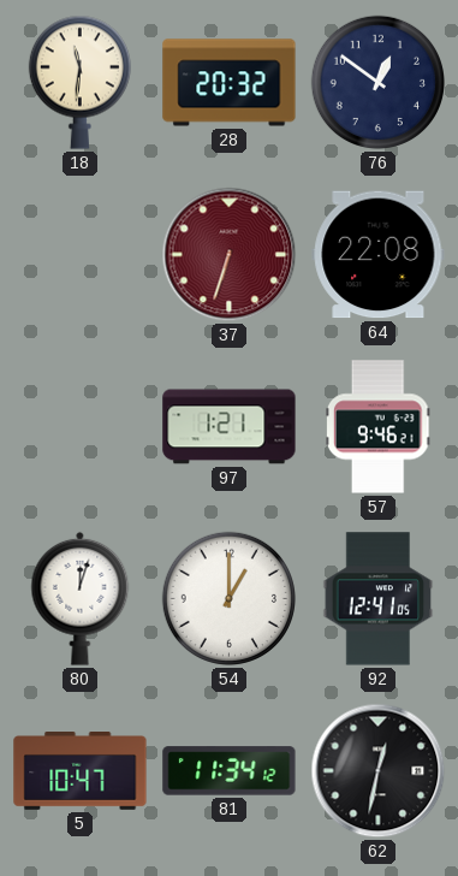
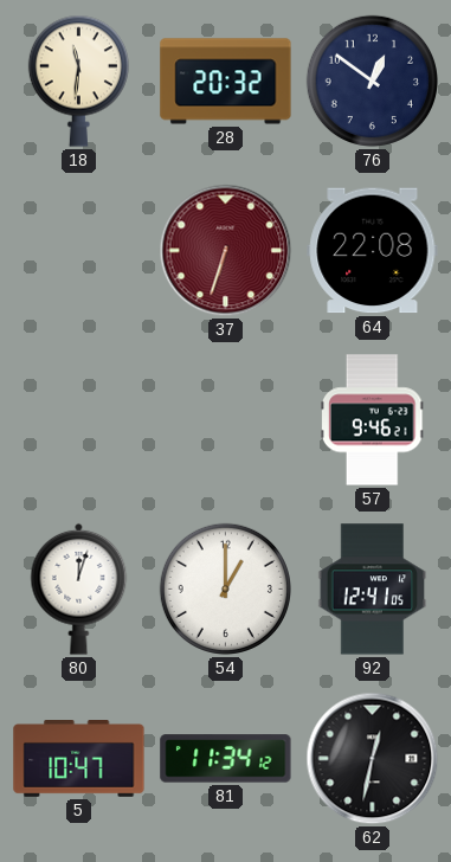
97: 1:21 -> none
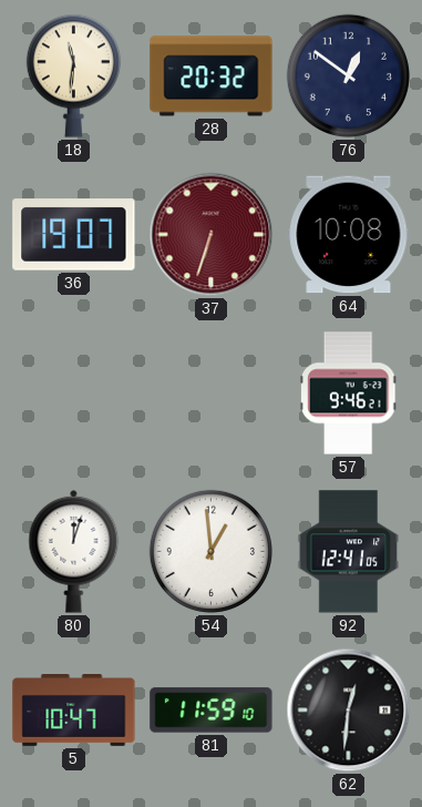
36: none -> 19:07
64: 22:08 -> 10:08
54: 1:00 -> 12:59
81: 11:34 -> 11:59
62: 12:32 -> 12:31
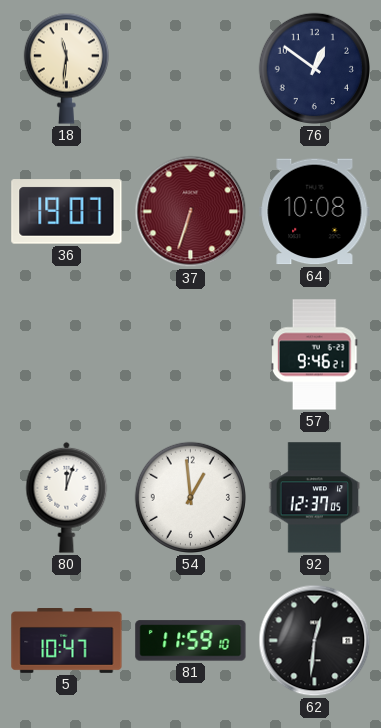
28: 20:32 -> none
92: 12:41 -> 12:37
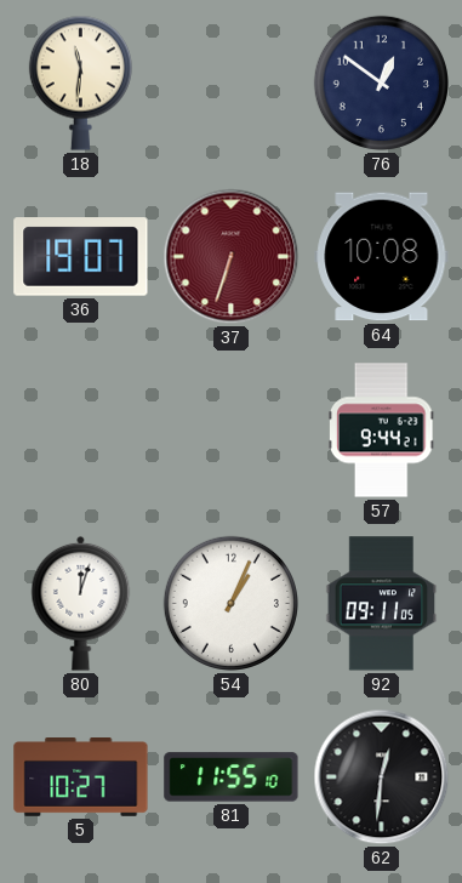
57: 9:46 -> 9:44
54: 12:59 -> 1:04
92: 12:37 -> 09:11
5: 10:47 -> 10:27
81: 11:59 -> 11:55
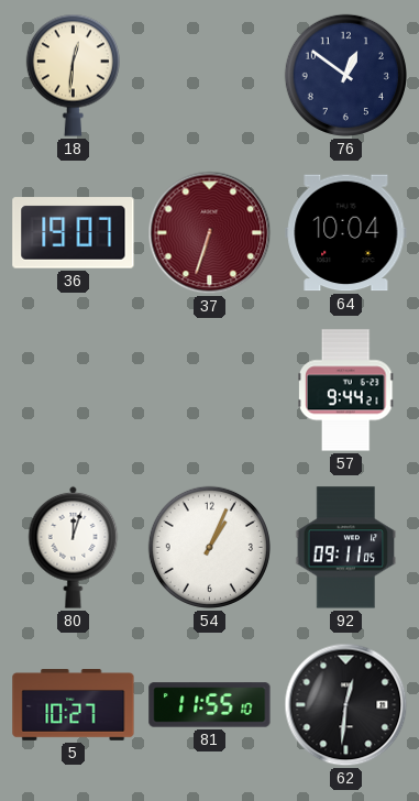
18: 11:31 -> 12:31
64: 10:08 -> 10:04
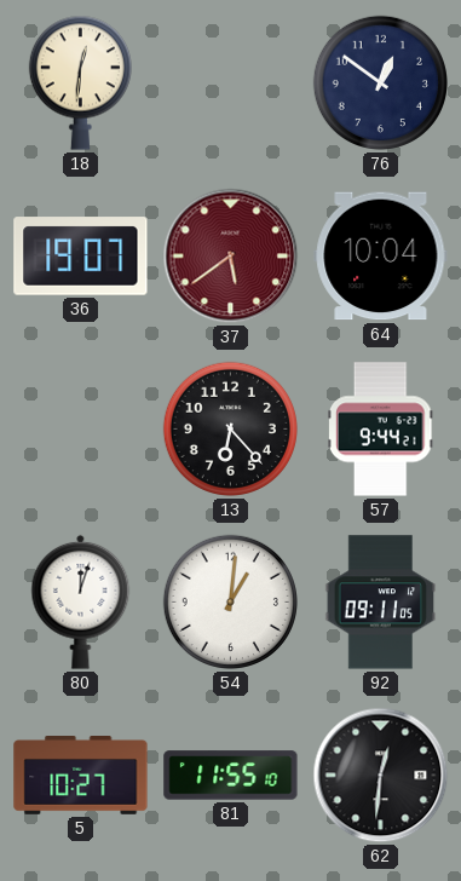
37: 6:33 -> 5:39
13: none -> 6:23
54: 1:04 -> 1:01
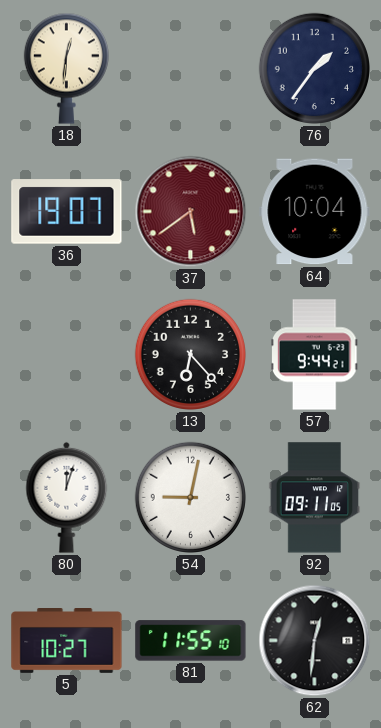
76: 12:51 -> 1:36
54: 1:01 -> 9:02
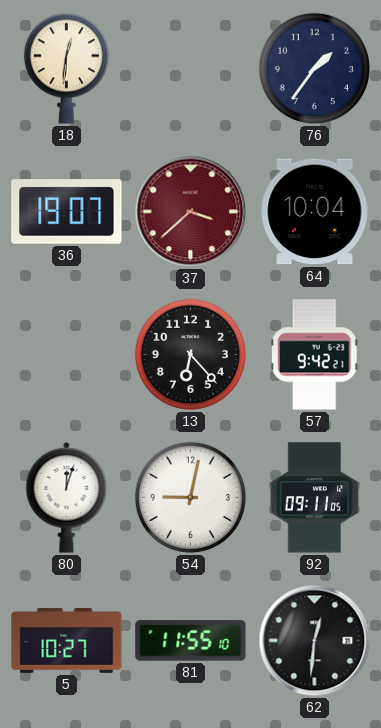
37: 5:39 -> 3:38
57: 9:44 -> 9:42
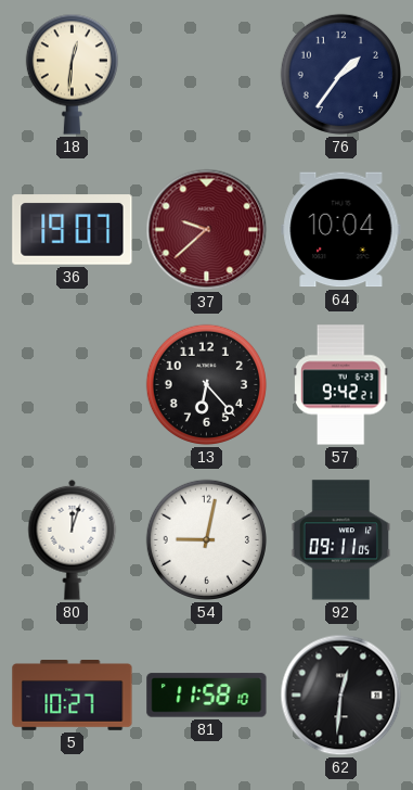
37: 3:38 -> 9:38
81: 11:55 -> 11:58
